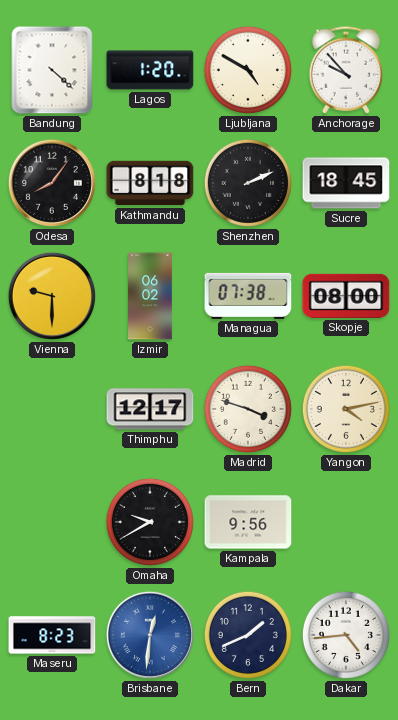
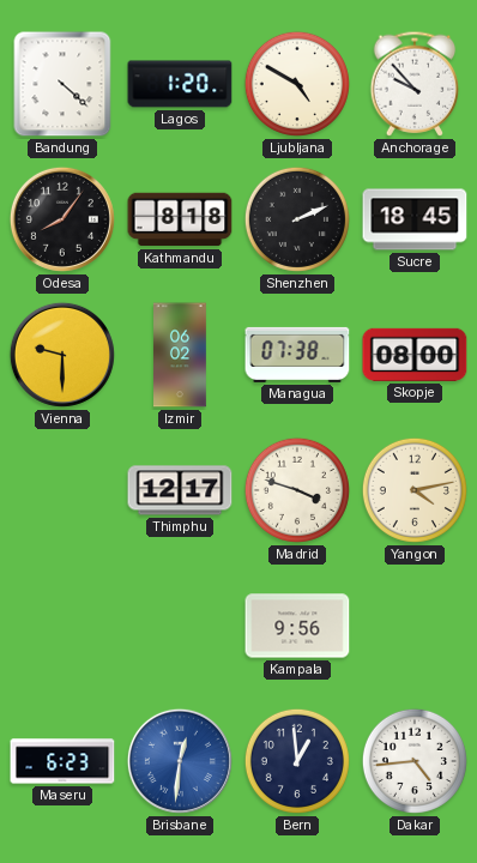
Omaha: 9:40 -> none
Maseru: 8:23 -> 6:23
Bern: 1:41 -> 12:59
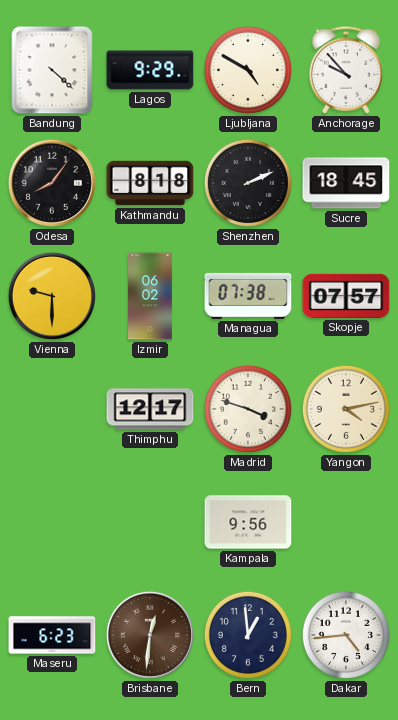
Lagos: 1:20 -> 9:29
Skopje: 08:00 -> 07:57
Brisbane dial: blue -> brown
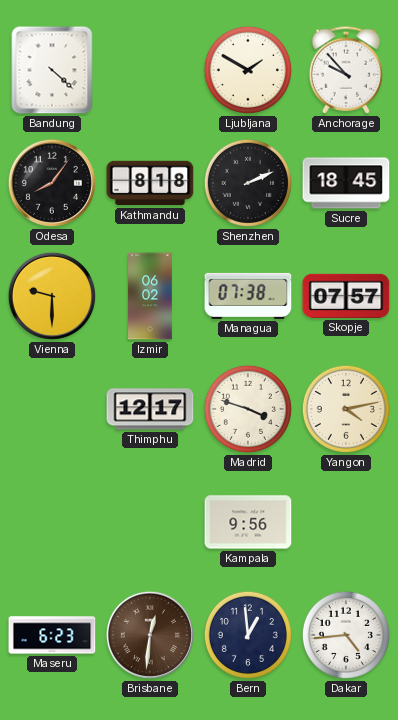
Lagos: 9:29 -> none
Ljubljana: 4:50 -> 1:50
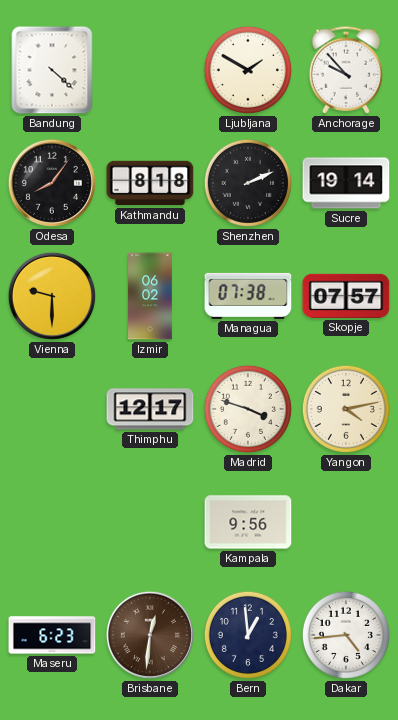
Sucre: 18:45 -> 19:14
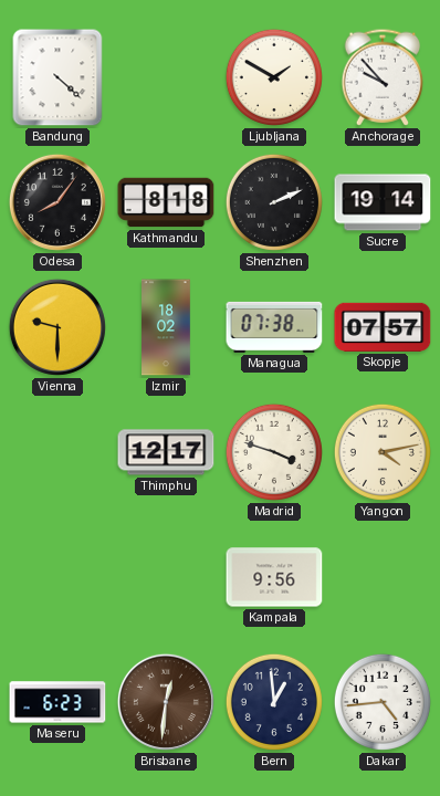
Izmir: 06:02 -> 18:02
